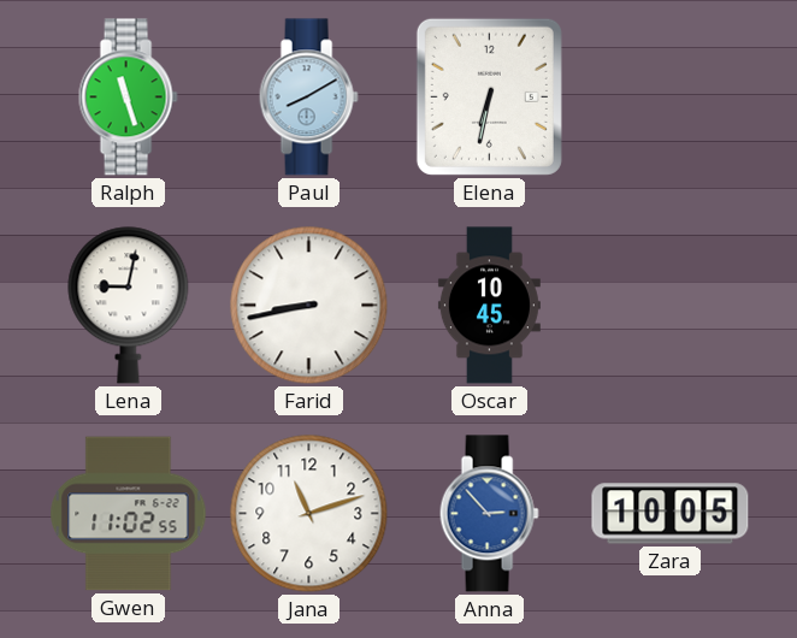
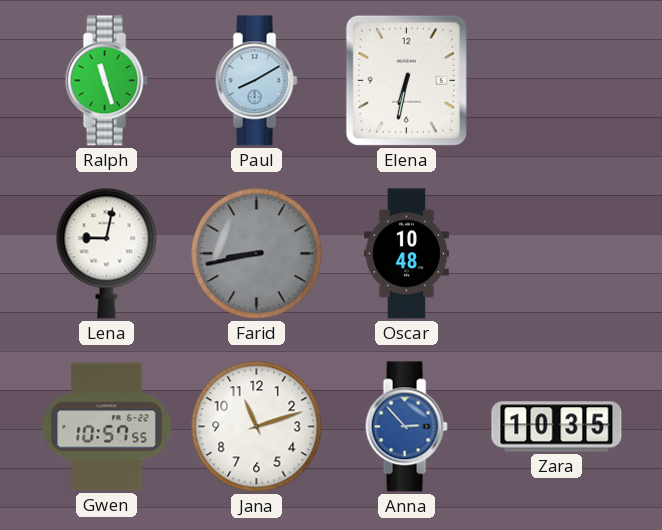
Farid dial: white -> grey
Oscar: 10:45 -> 10:48
Gwen: 11:02 -> 10:57
Zara: 10:05 -> 10:35
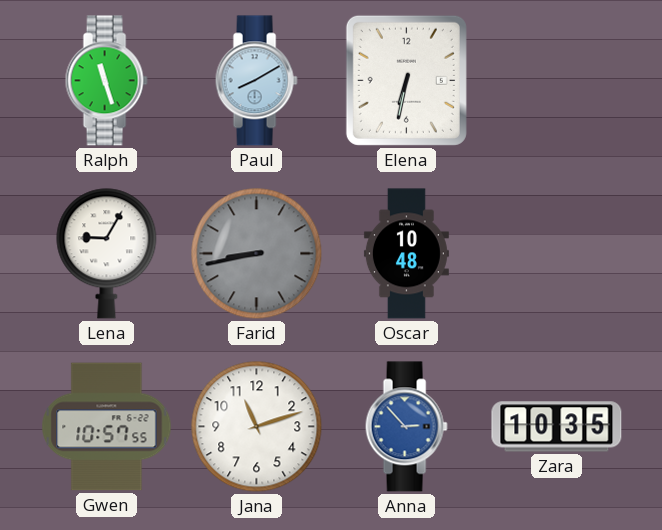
Lena: 9:02 -> 9:05
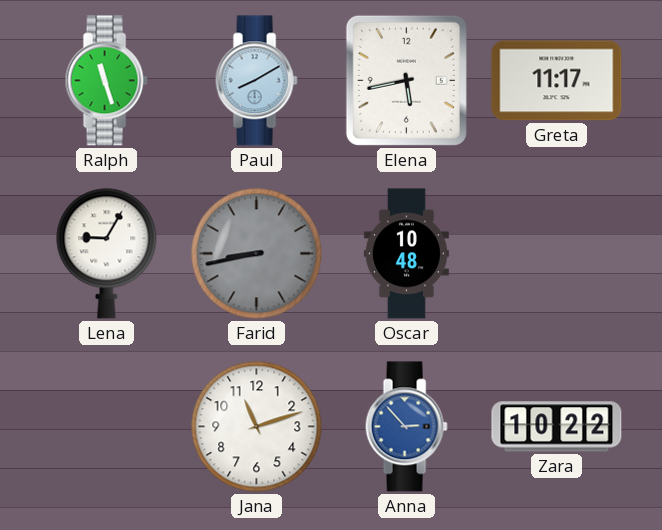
Elena: 6:32 -> 5:43
Greta: none -> 11:17
Gwen: 10:57 -> none
Zara: 10:35 -> 10:22
